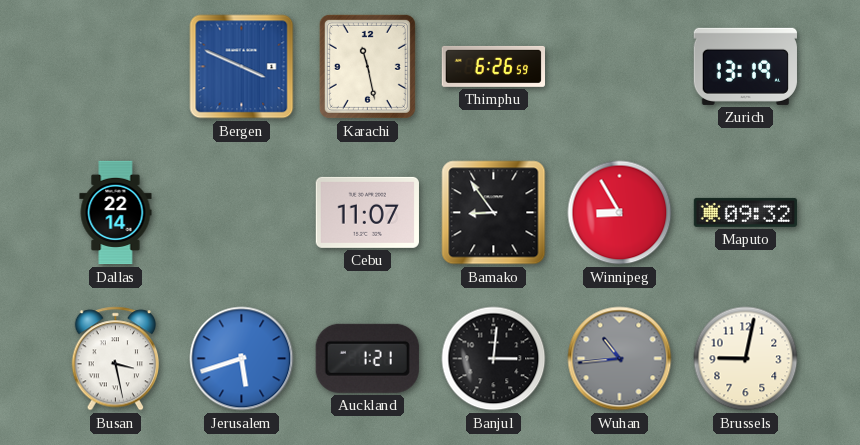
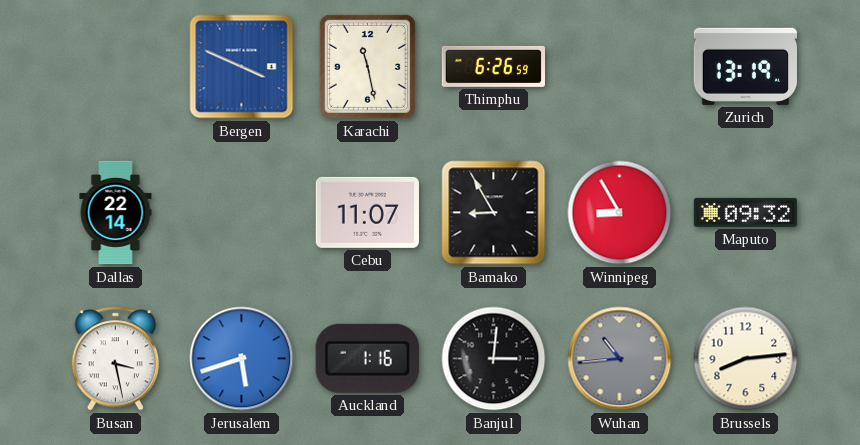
Bamako: 8:54 -> 8:55
Auckland: 1:21 -> 1:16
Brussels: 9:02 -> 8:14
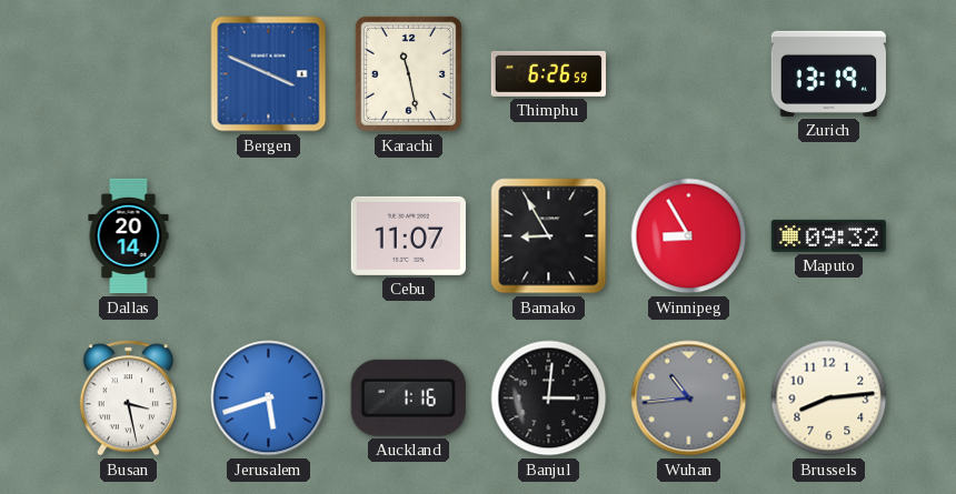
Dallas: 22:14 -> 20:14
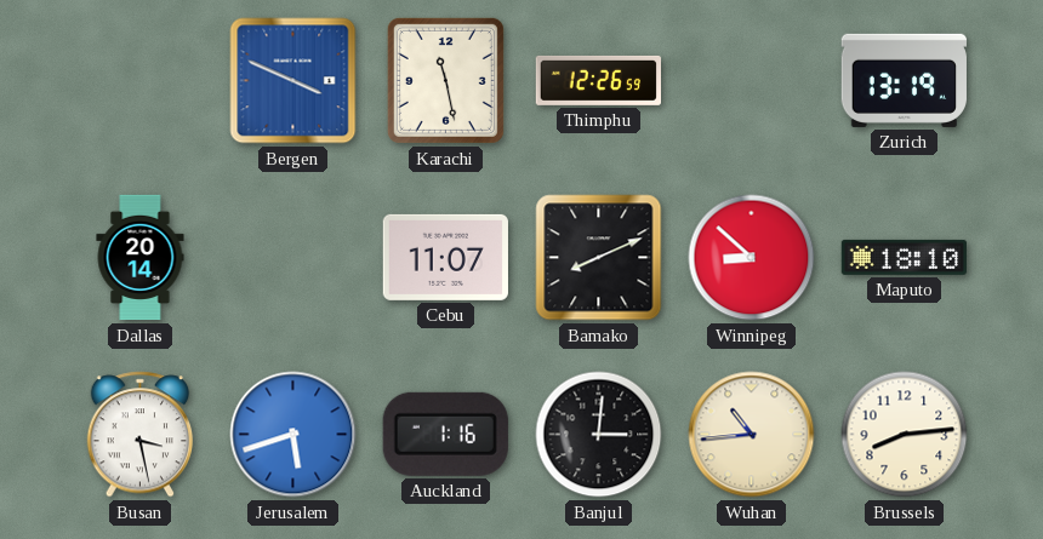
Thimphu: 6:26 -> 12:26
Bamako: 8:55 -> 8:11
Winnipeg: 8:55 -> 8:52
Maputo: 09:32 -> 18:10
Wuhan dial: grey -> cream
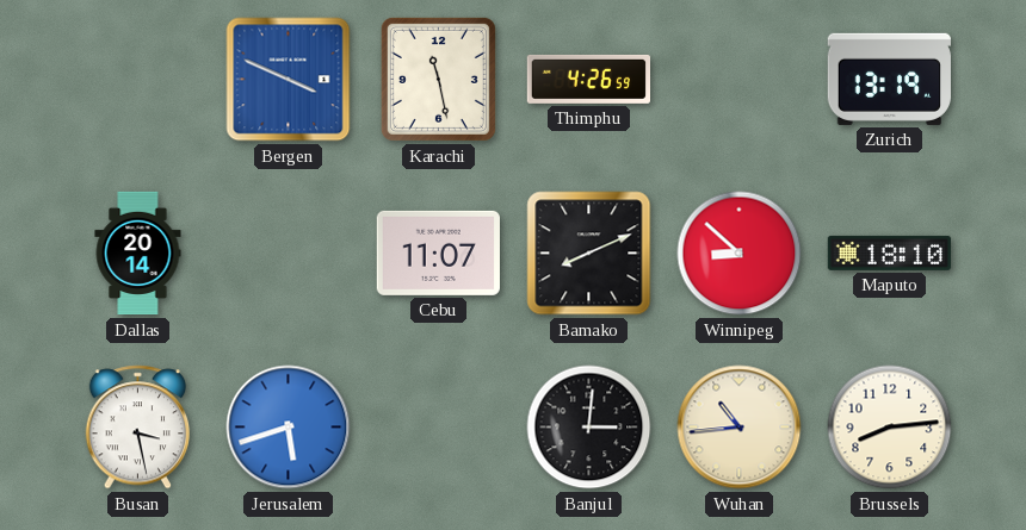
Thimphu: 12:26 -> 4:26
Auckland: 1:16 -> none
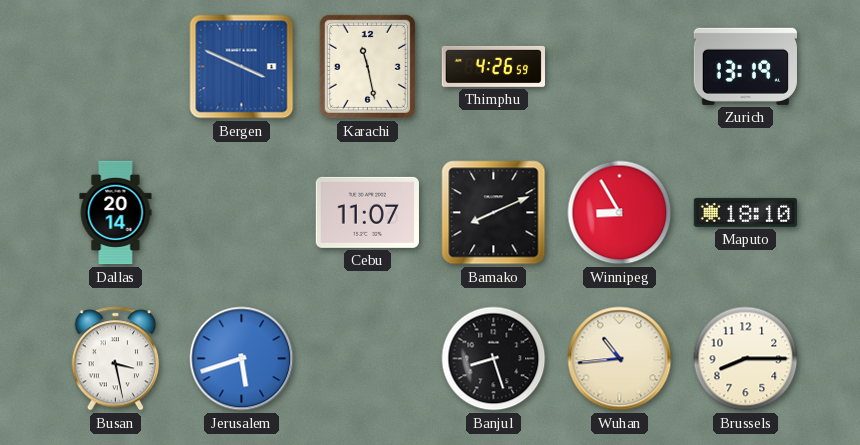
Winnipeg: 8:52 -> 8:55
Banjul: 3:01 -> 8:27
Brussels: 8:14 -> 8:15
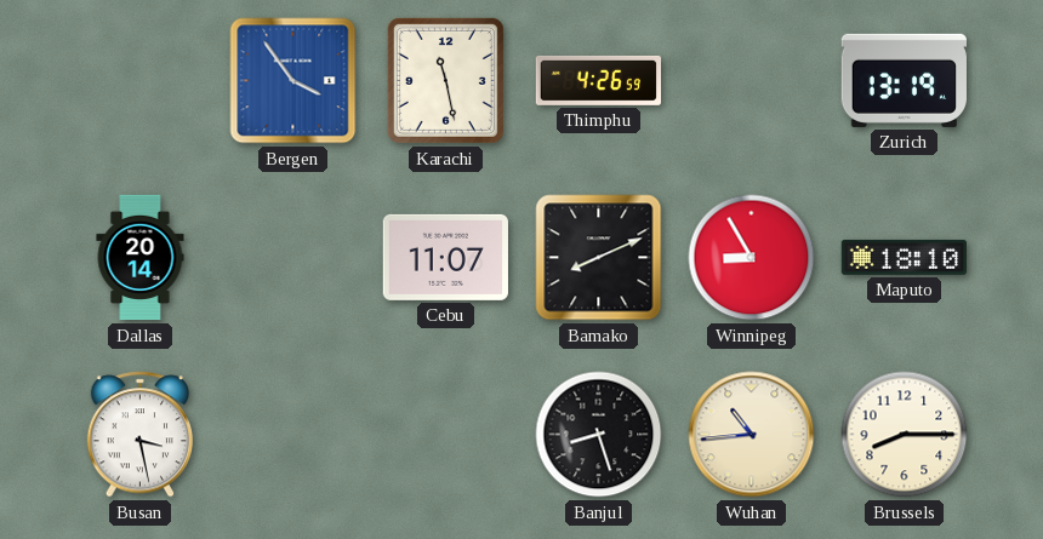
Bergen: 3:49 -> 3:54
Jerusalem: 5:42 -> none
